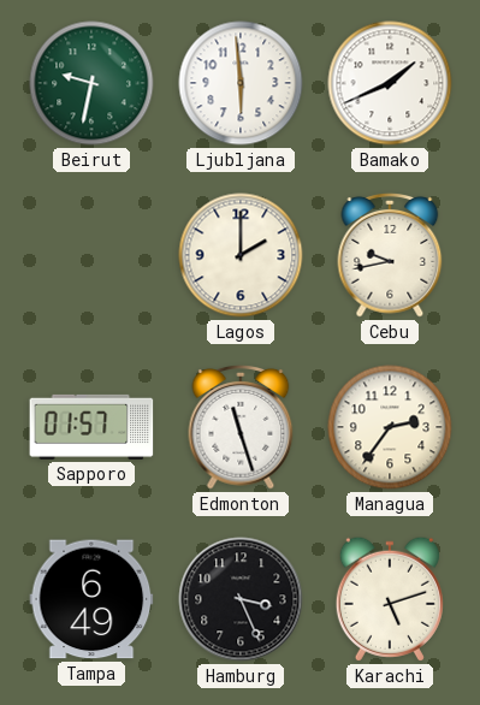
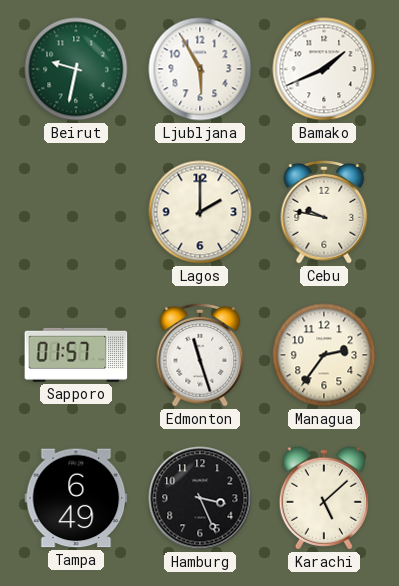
Ljubljana: 5:59 -> 5:55
Cebu: 9:43 -> 9:47
Karachi: 5:12 -> 5:08
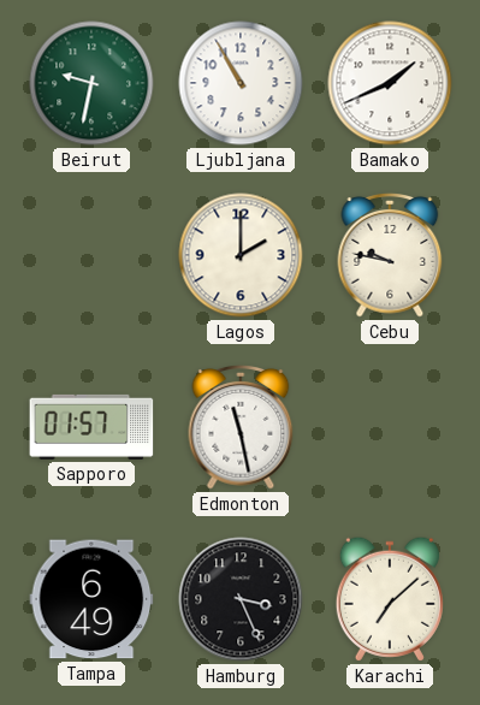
Ljubljana: 5:55 -> 10:55
Edmonton: 11:27 -> 11:28
Managua: 2:36 -> none
Karachi: 5:08 -> 7:08
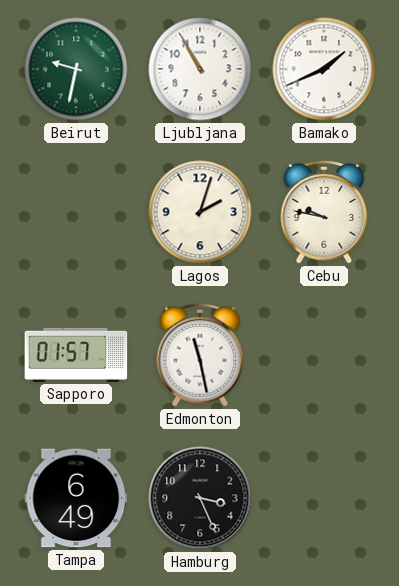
Lagos: 2:00 -> 2:03
Karachi: 7:08 -> none
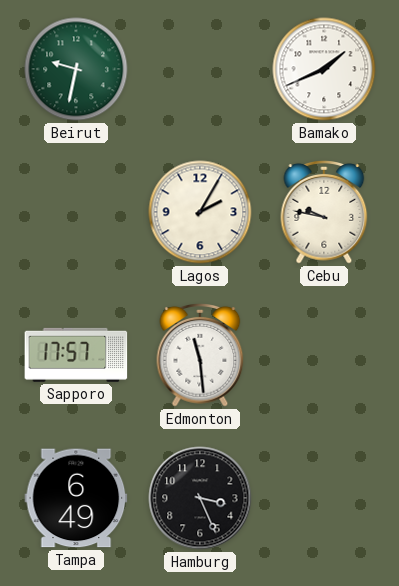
Ljubljana: 10:55 -> none
Lagos: 2:03 -> 2:05
Sapporo: 01:57 -> 17:57
Edmonton: 11:28 -> 11:29
